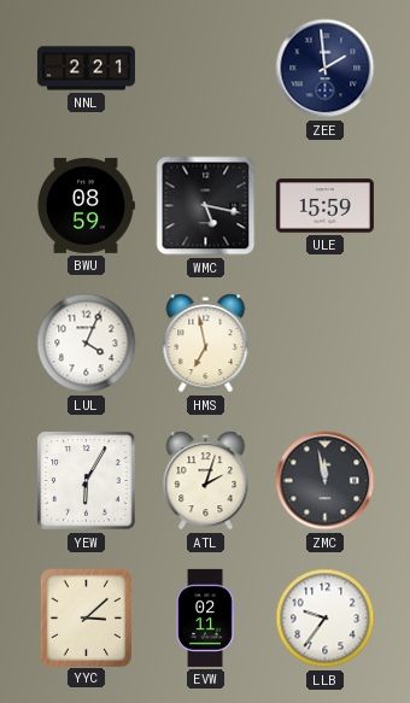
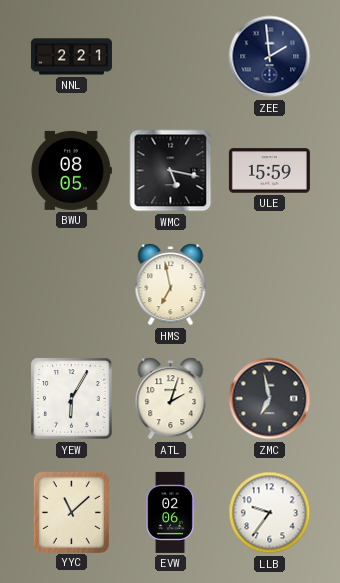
BWU: 08:59 -> 08:05
LUL: 4:04 -> none
ZMC: 11:58 -> 6:58
YYC: 3:08 -> 11:08
EVW: 02:11 -> 02:06
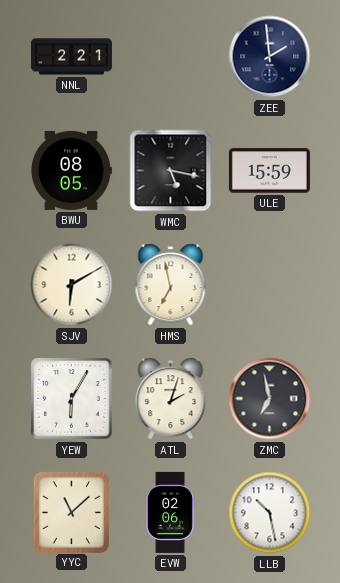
SJV: none -> 6:10
LLB: 9:36 -> 10:28
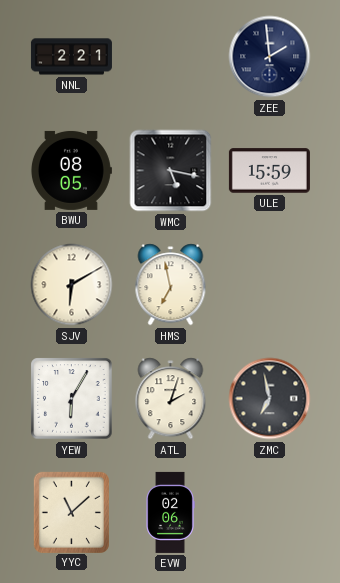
LLB: 10:28 -> none
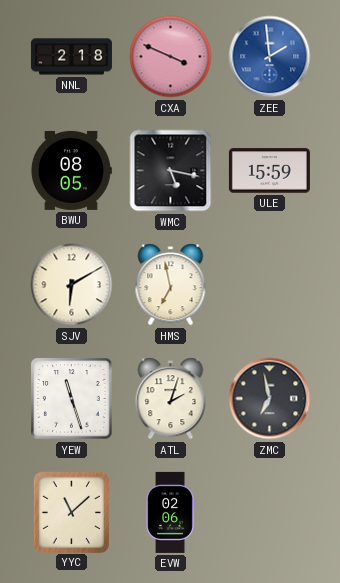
NNL: 2:21 -> 2:18
CXA: none -> 3:49
ZEE dial: navy -> blue
YEW: 6:05 -> 11:27
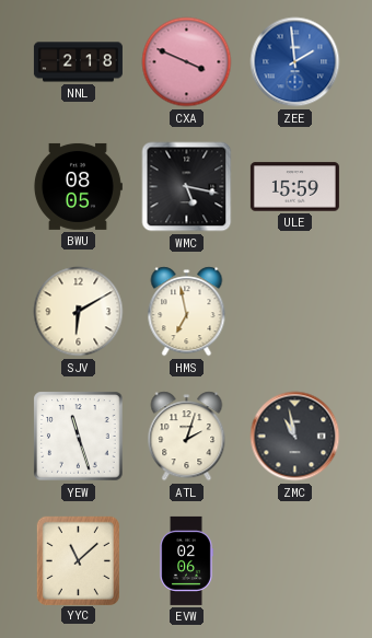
ZMC: 6:58 -> 10:58
